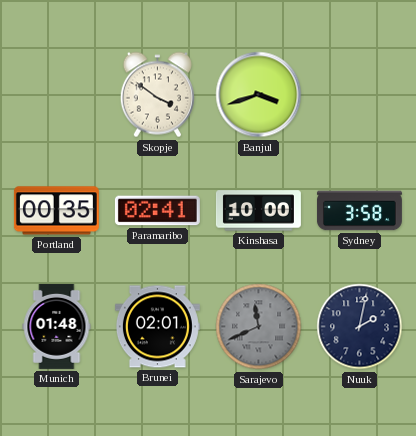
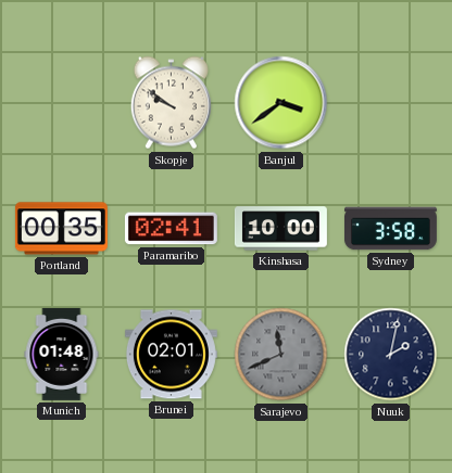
Skopje: 3:51 -> 9:51
Banjul: 3:42 -> 3:39
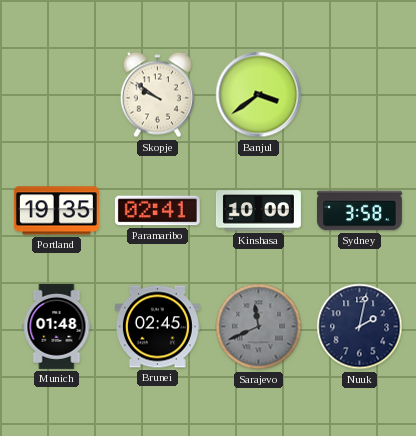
Portland: 00:35 -> 19:35
Brunei: 02:01 -> 02:45
